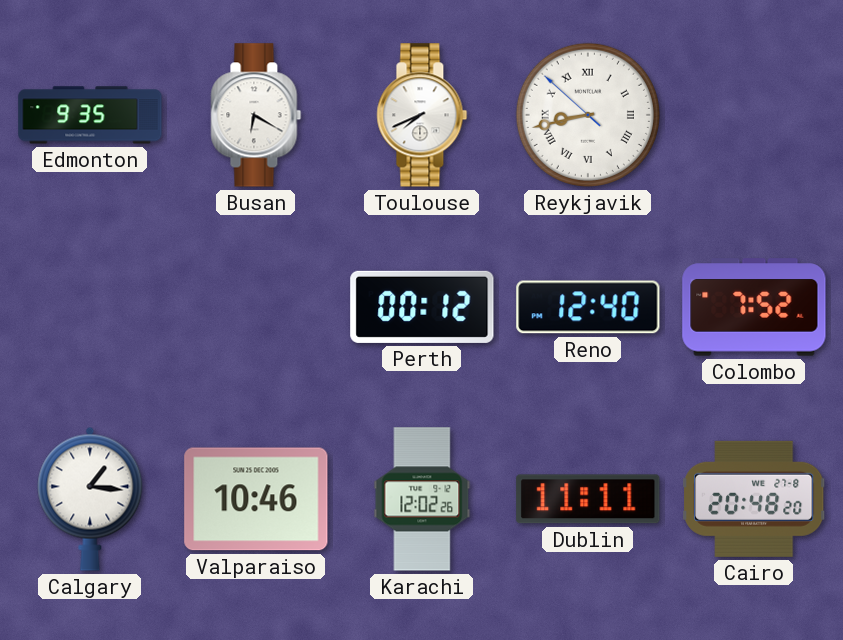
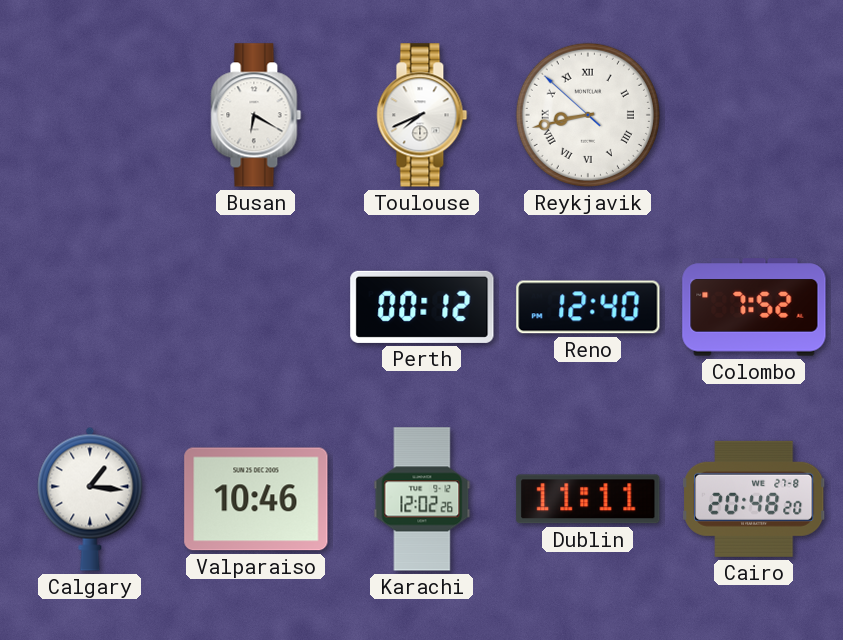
Edmonton: 9:35 -> none
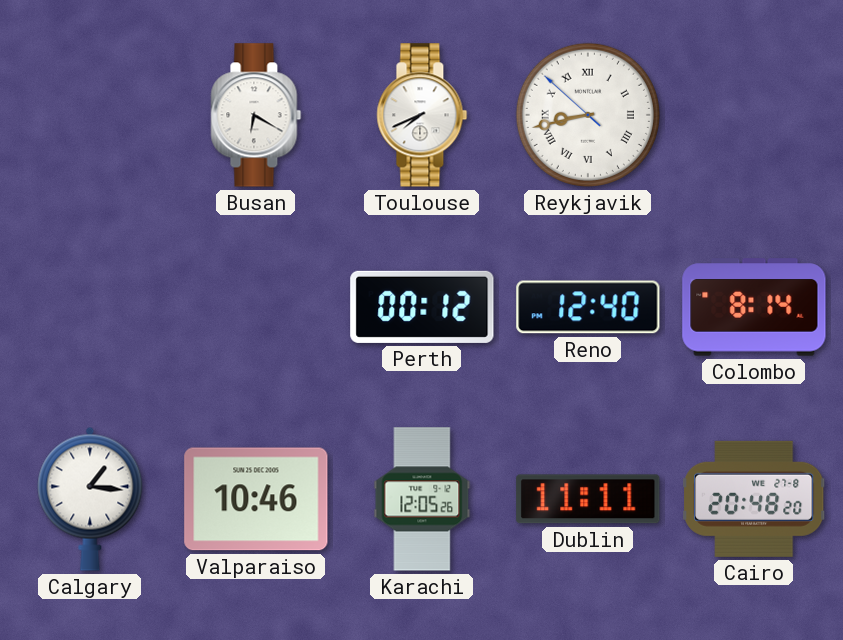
Colombo: 7:52 -> 8:14
Karachi: 12:02 -> 12:05
